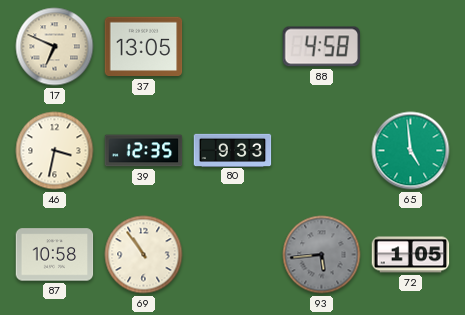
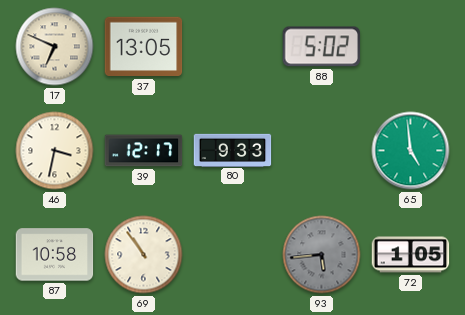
88: 4:58 -> 5:02
39: 12:35 -> 12:17
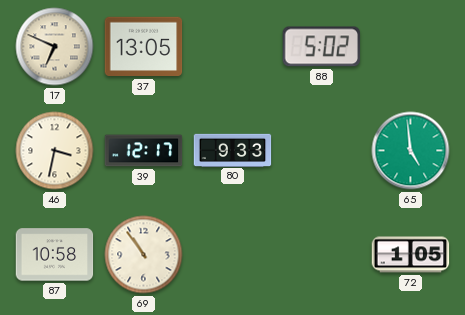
93: 5:44 -> none
